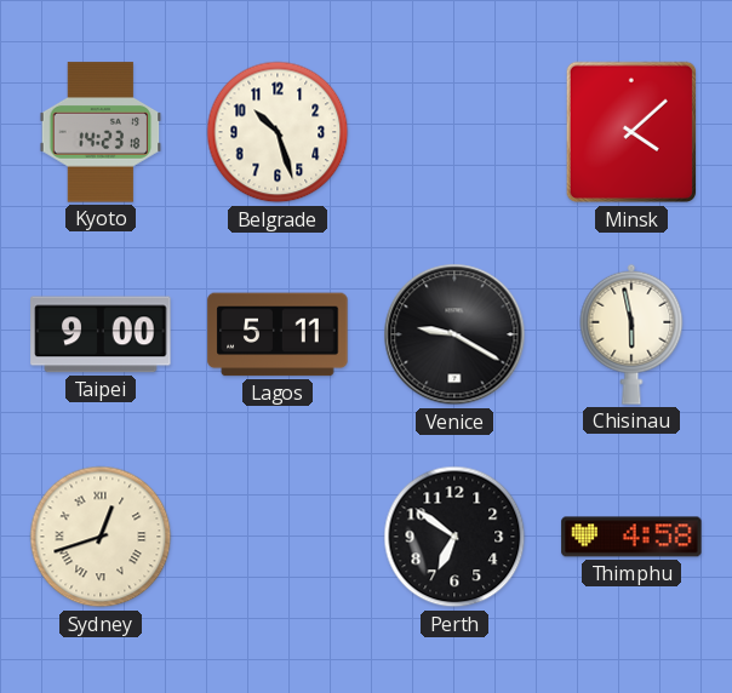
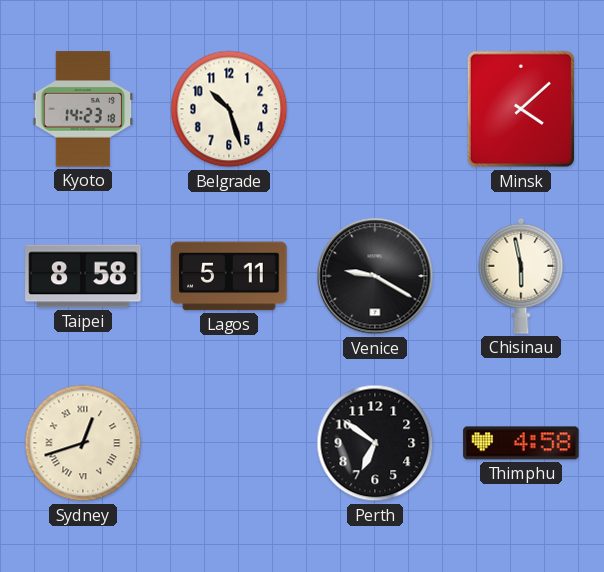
Taipei: 9:00 -> 8:58
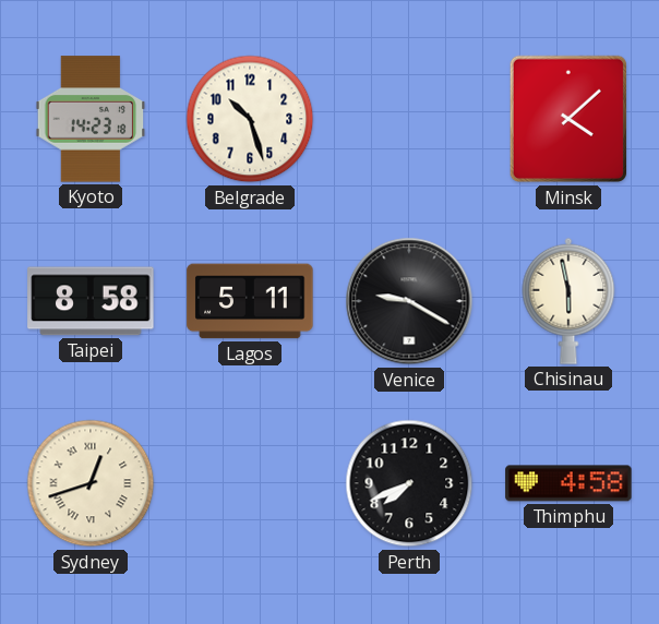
Perth: 6:51 -> 7:41
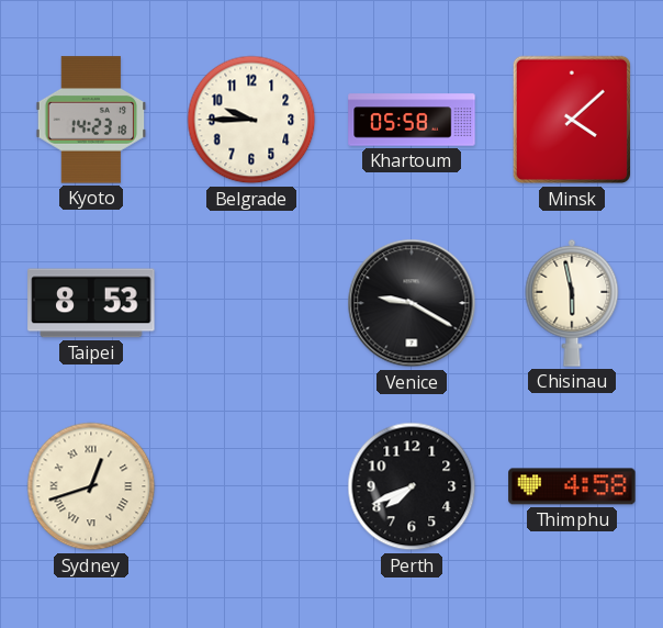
Belgrade: 10:27 -> 9:45
Khartoum: none -> 05:58
Taipei: 8:58 -> 8:53
Lagos: 5:11 -> none
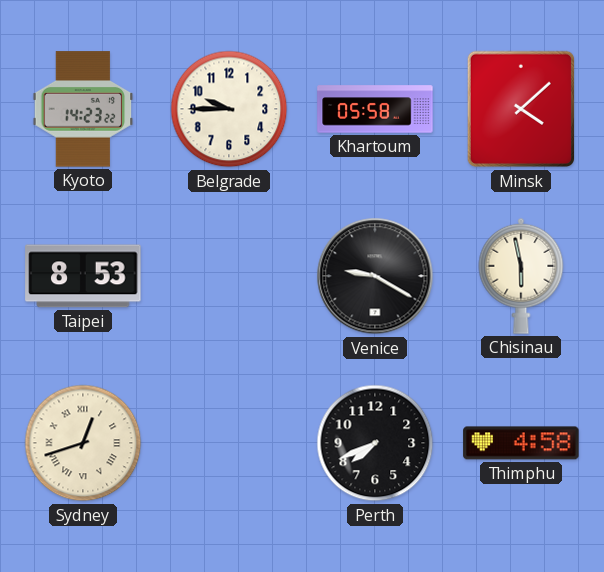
Kyoto: 14:23:18 -> 14:23:22
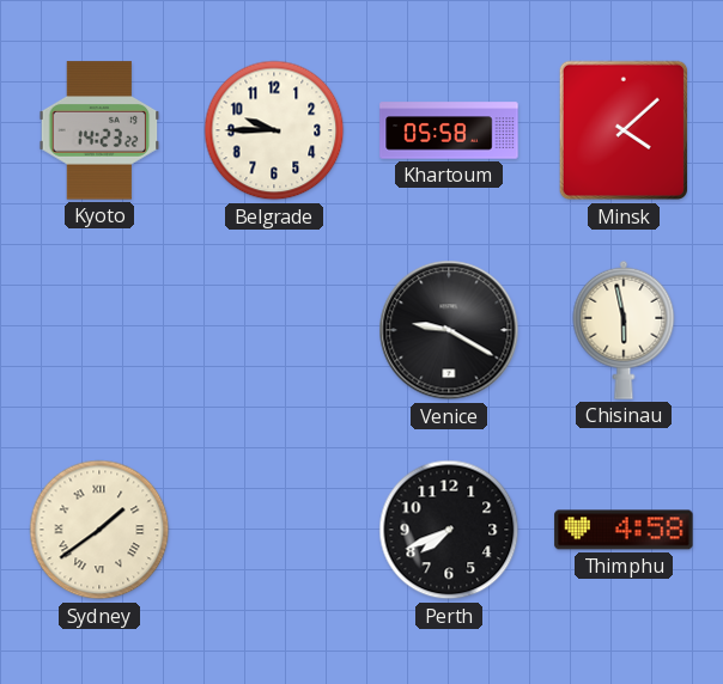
Taipei: 8:53 -> none
Sydney: 12:42 -> 1:39
